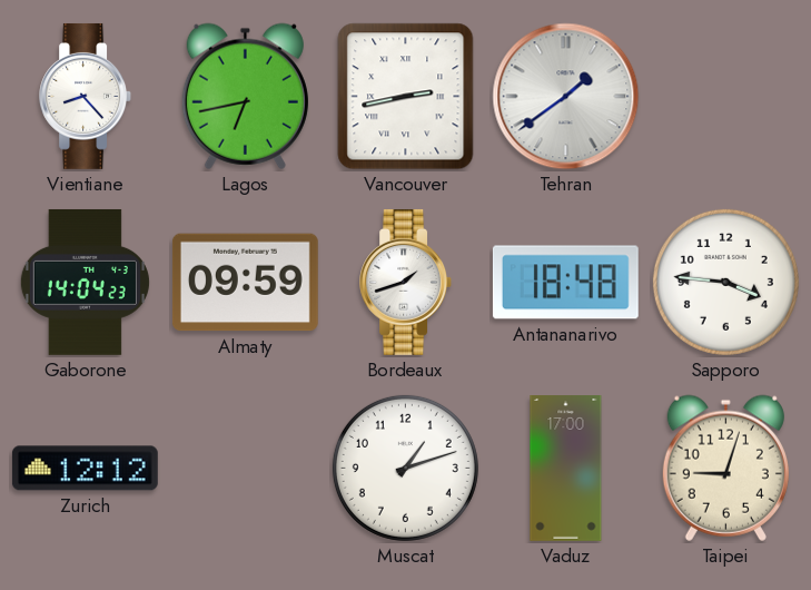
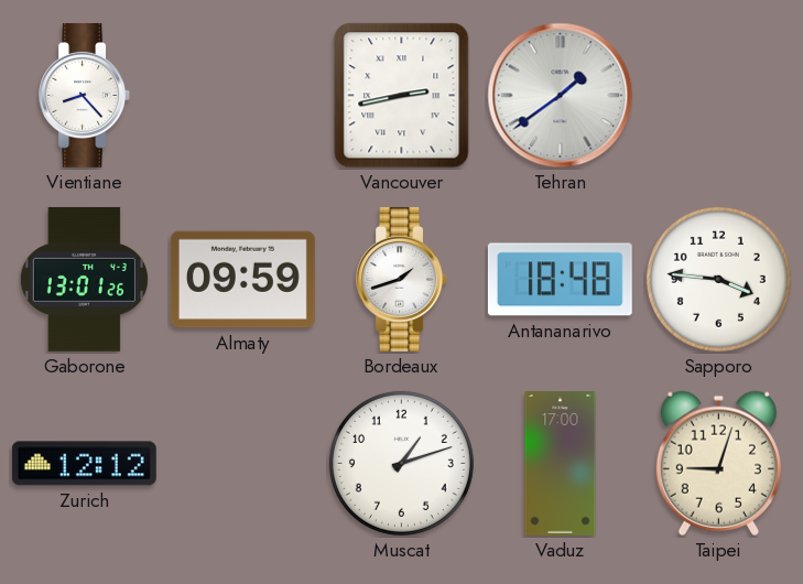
Lagos: 6:43 -> none
Gaborone: 14:04 -> 13:01
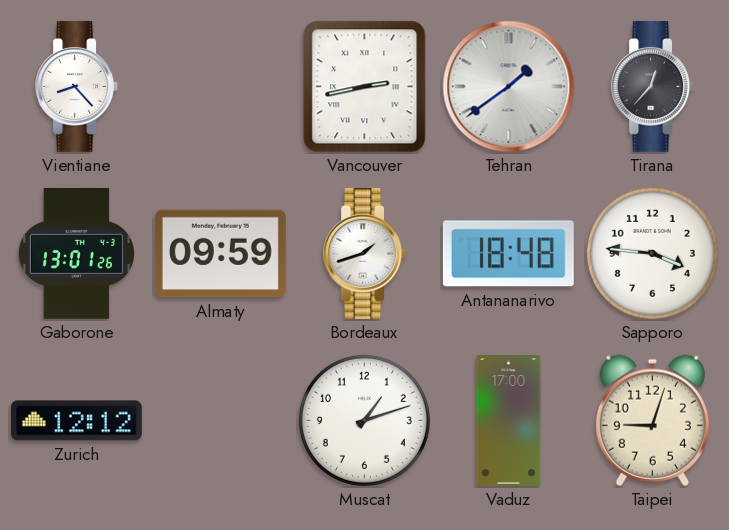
Tirana: none -> 12:37
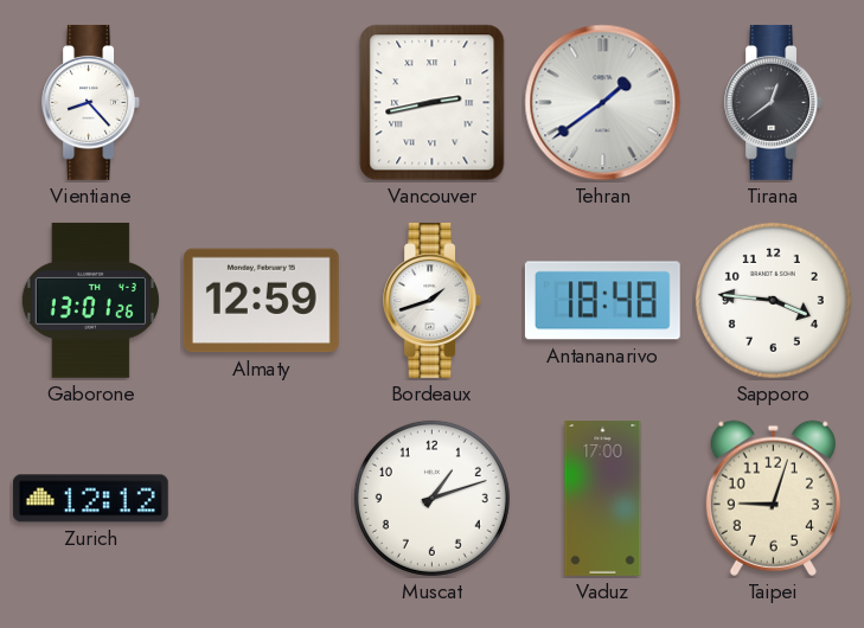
Tirana: 12:37 -> 12:39
Almaty: 09:59 -> 12:59
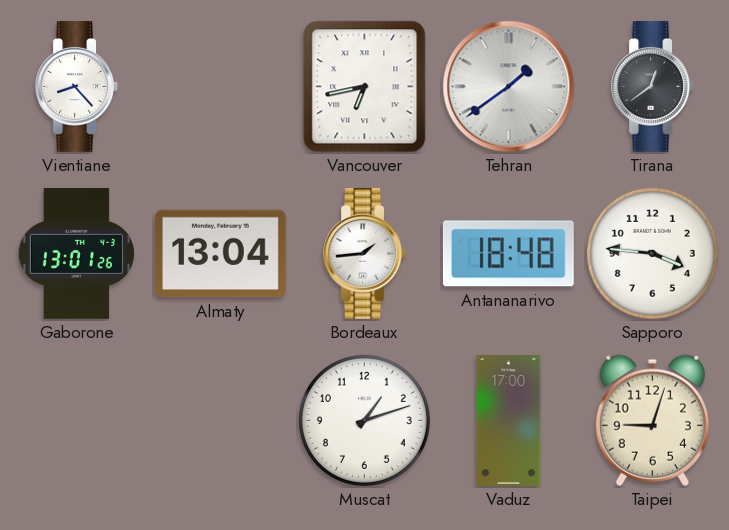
Vancouver: 2:43 -> 6:43
Almaty: 12:59 -> 13:04
Bordeaux: 1:42 -> 1:44
Zurich: 12:12 -> none
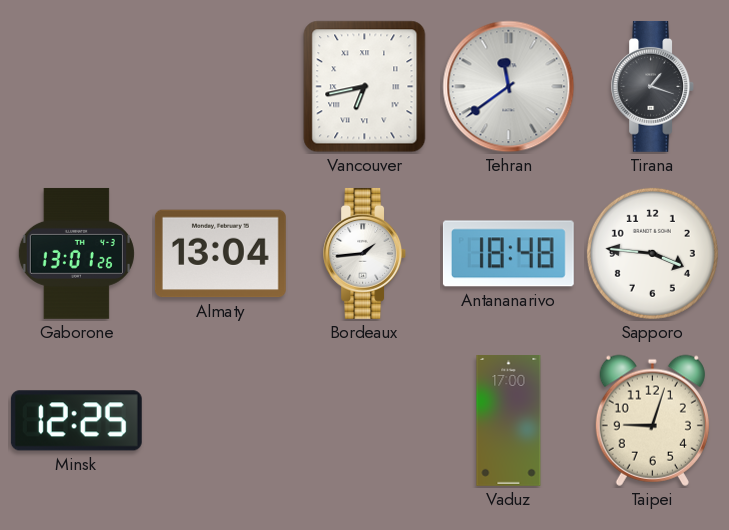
Vientiane: 8:23 -> none
Tehran: 1:39 -> 11:39
Tirana: 12:39 -> 1:18
Minsk: none -> 12:25
Muscat: 1:12 -> none
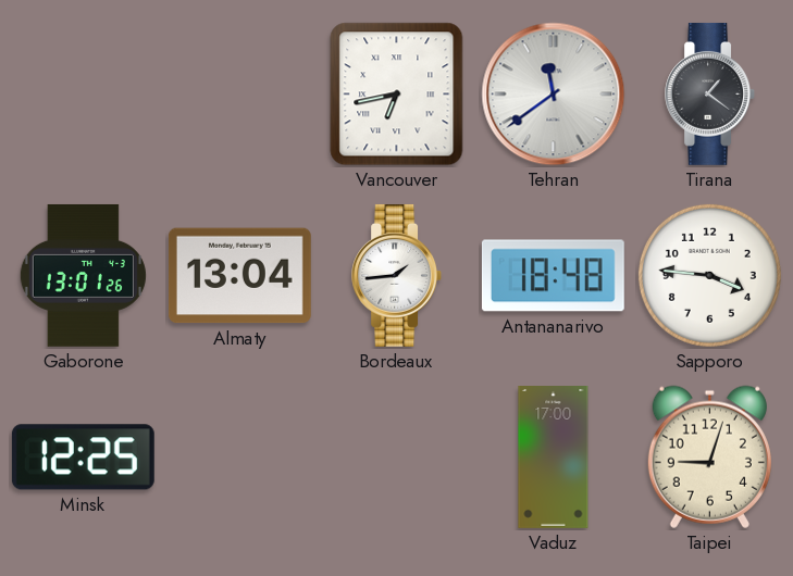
Tirana: 1:18 -> 1:21
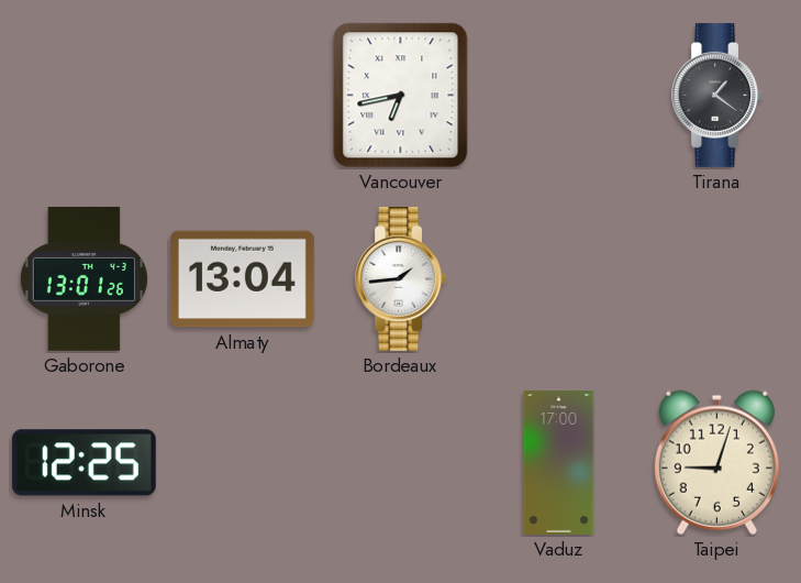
Tehran: 11:39 -> none
Antananarivo: 18:48 -> none
Sapporo: 3:46 -> none
